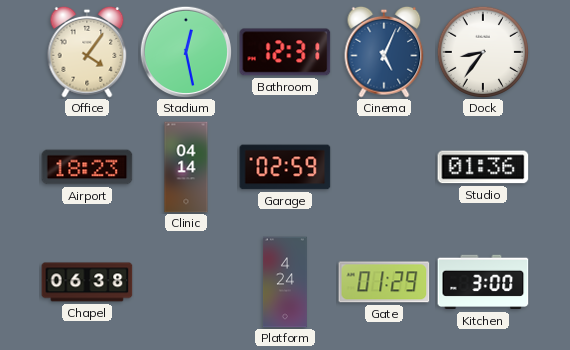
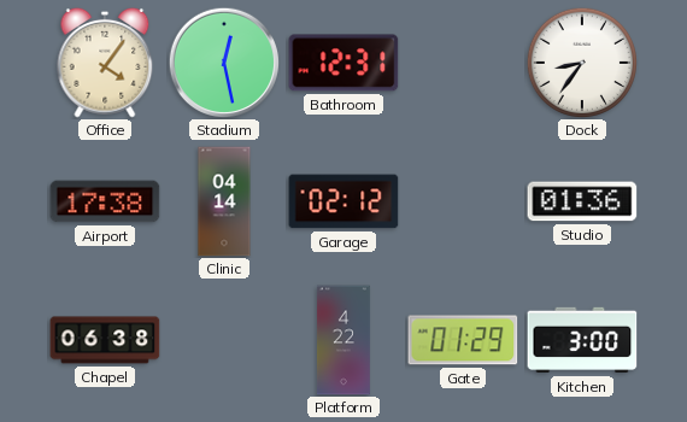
Cinema: 5:04 -> none
Airport: 18:23 -> 17:38
Garage: 02:59 -> 02:12
Platform: 4:24 -> 4:22
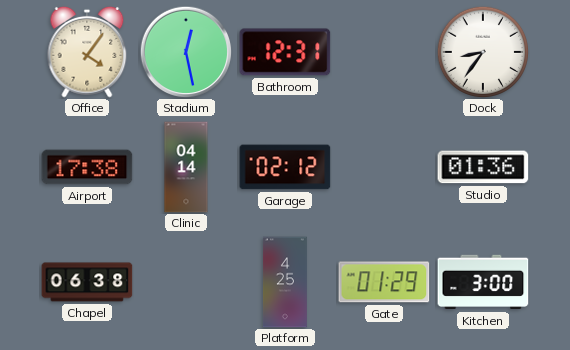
Platform: 4:22 -> 4:25
